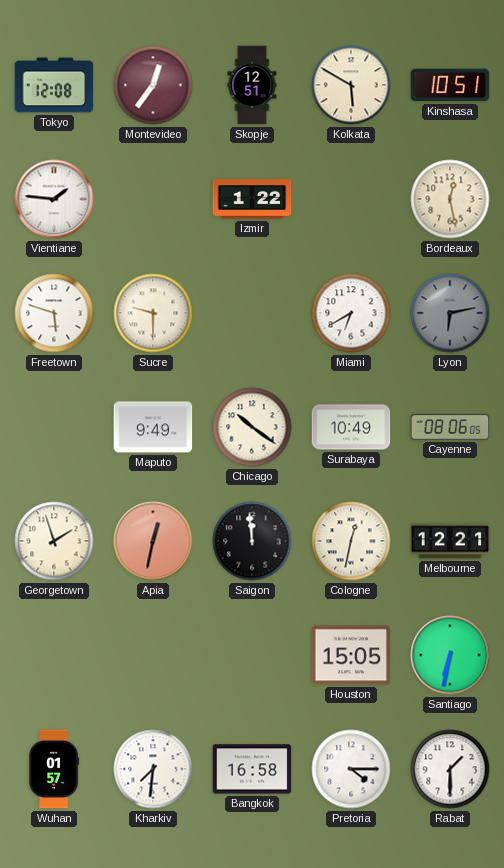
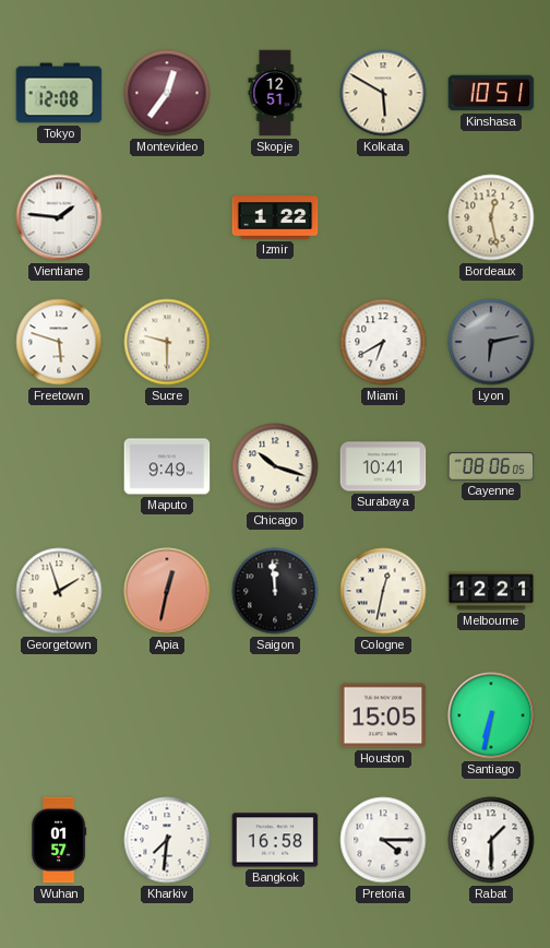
Chicago: 10:21 -> 10:18
Surabaya: 10:49 -> 10:41
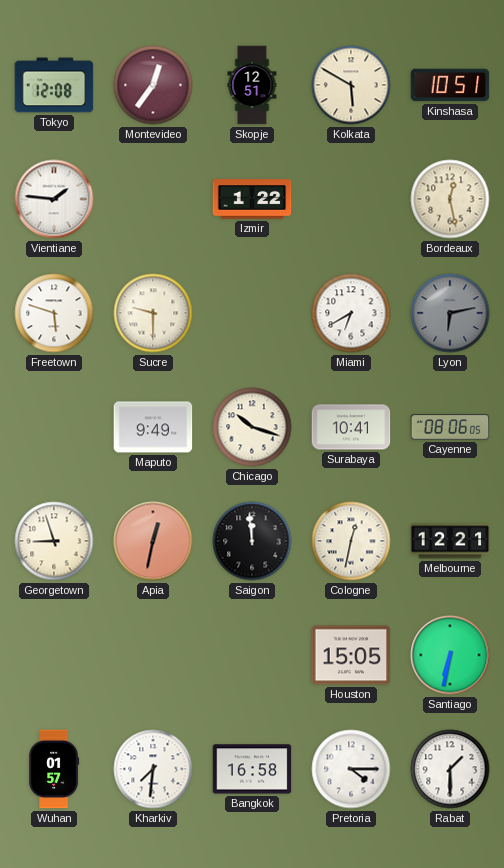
Georgetown: 1:57 -> 8:57
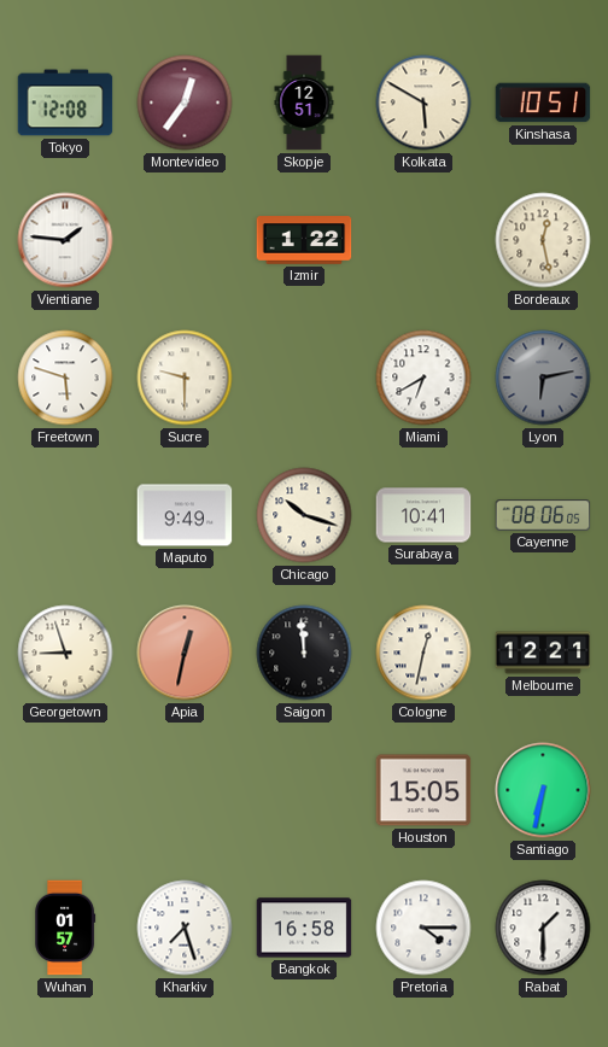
Kharkiv: 7:31 -> 7:27
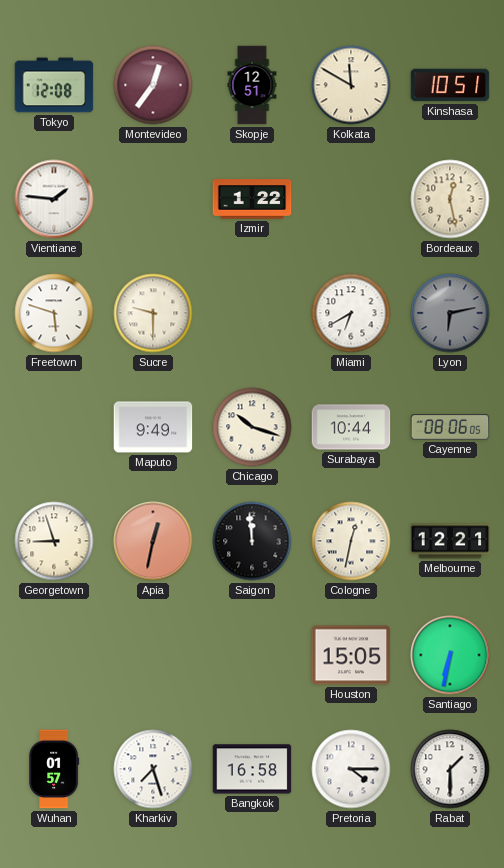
Kolkata: 5:50 -> 11:50
Surabaya: 10:41 -> 10:44
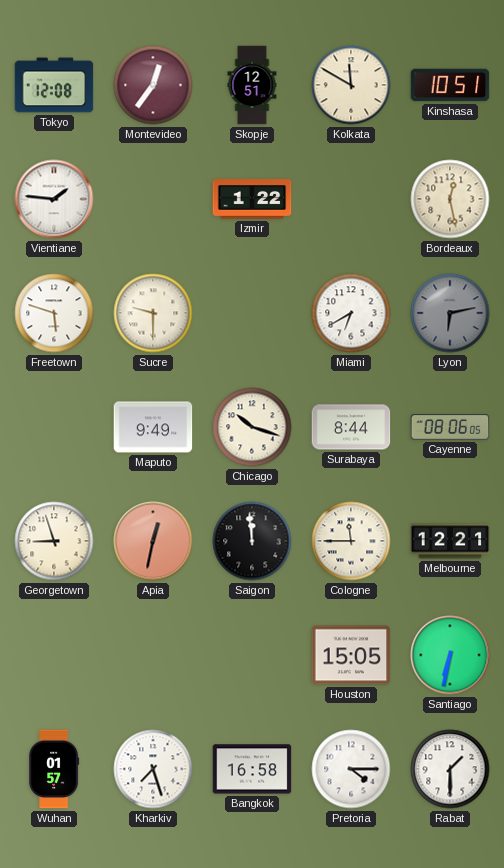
Surabaya: 10:44 -> 8:44
Cologne: 12:32 -> 11:45
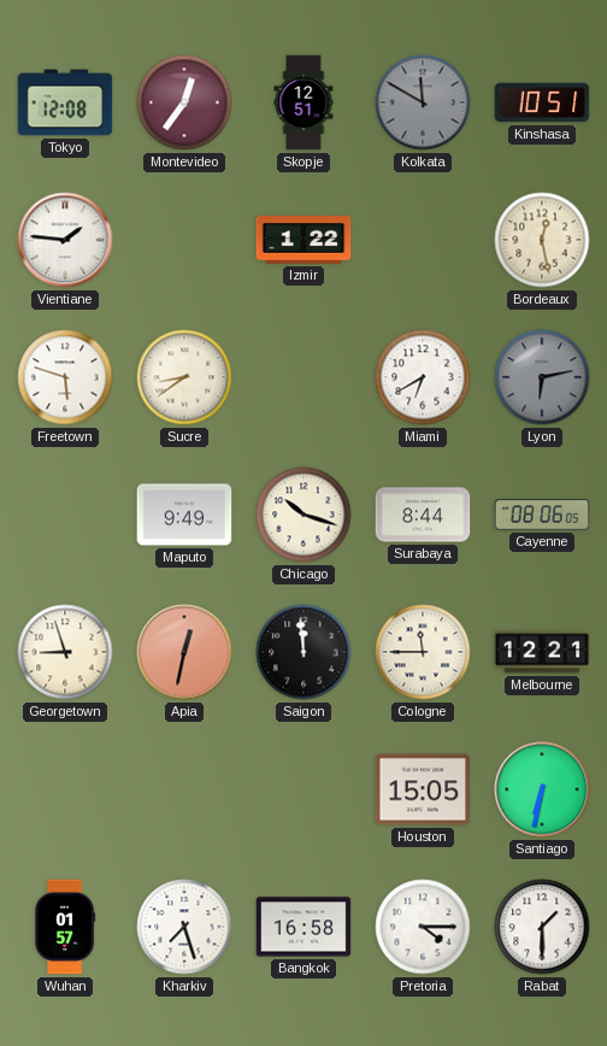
Kolkata dial: cream -> grey
Sucre: 9:30 -> 8:39
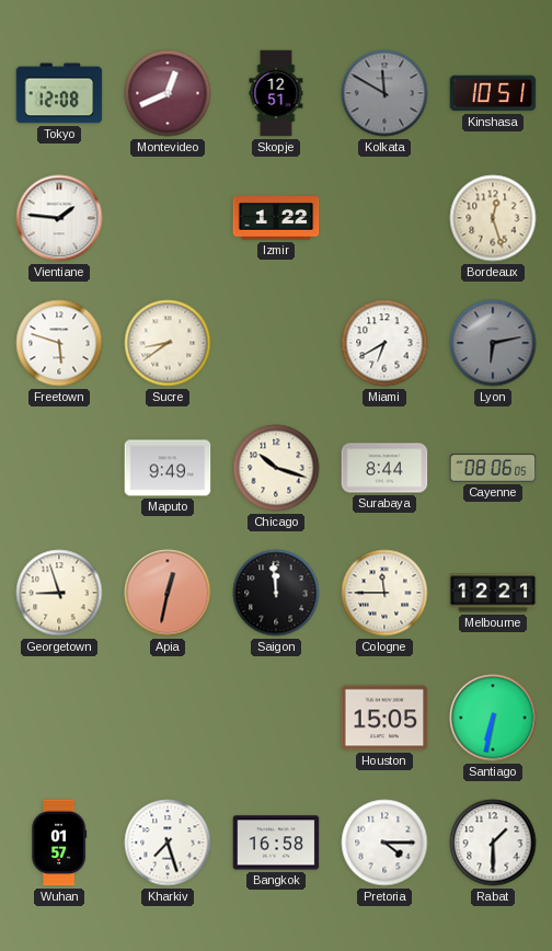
Montevideo: 12:36 -> 12:41
Bordeaux: 12:28 -> 12:27
